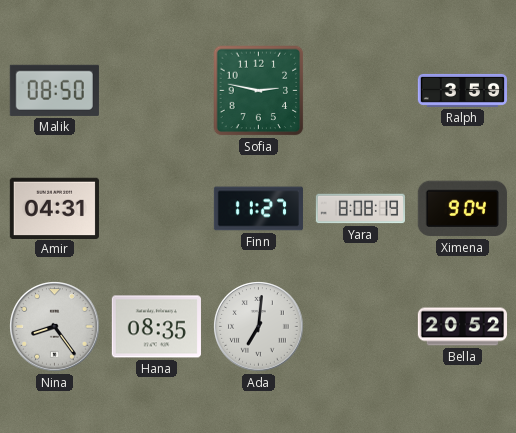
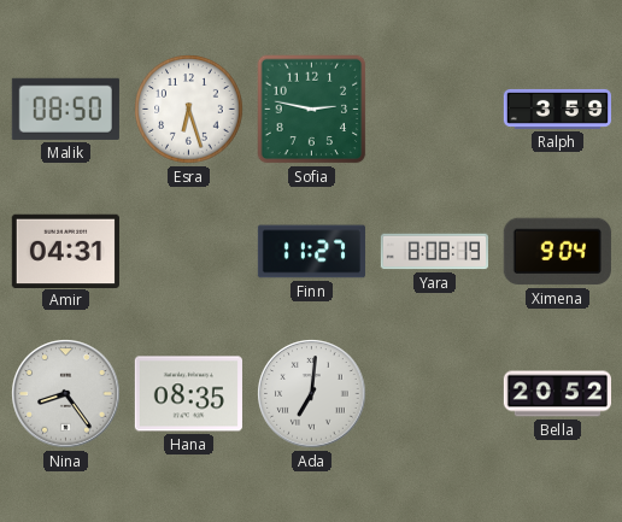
Esra: none -> 6:27
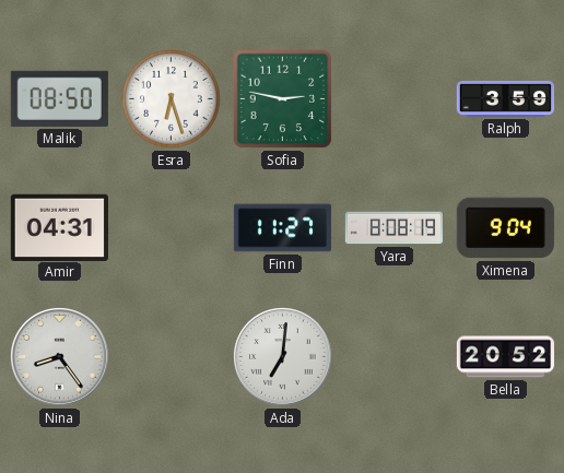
Hana: 08:35 -> none
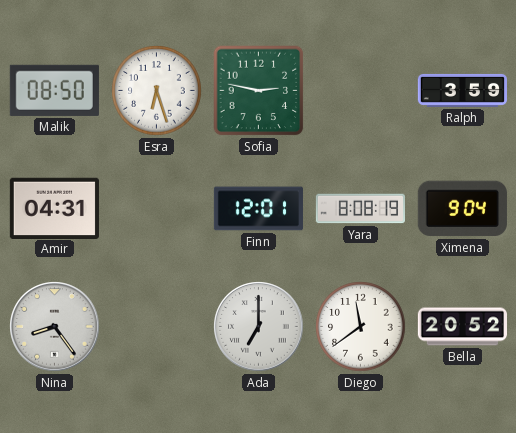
Finn: 11:27 -> 12:01
Ada: 7:01 -> 7:00
Diego: none -> 11:39
